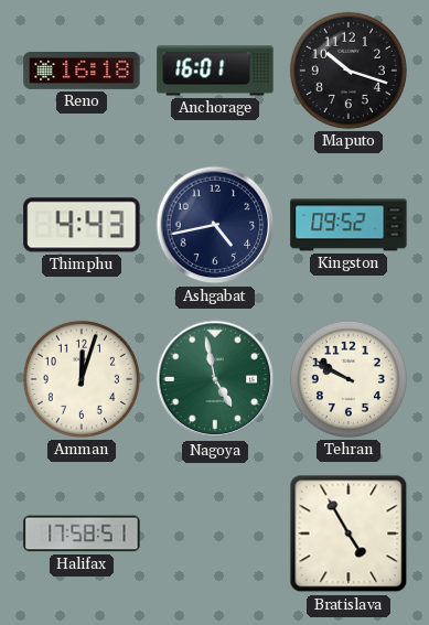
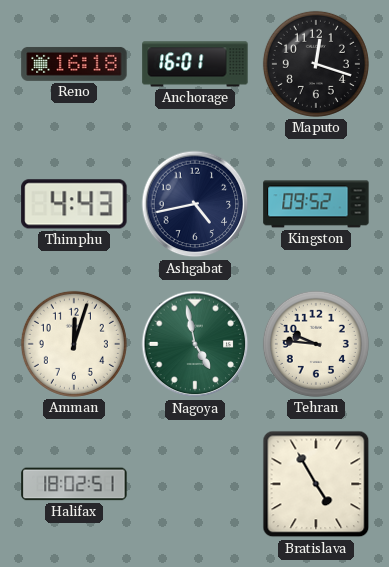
Maputo: 10:18 -> 12:18
Tehran: 9:50 -> 9:46
Halifax: 17:58 -> 18:02
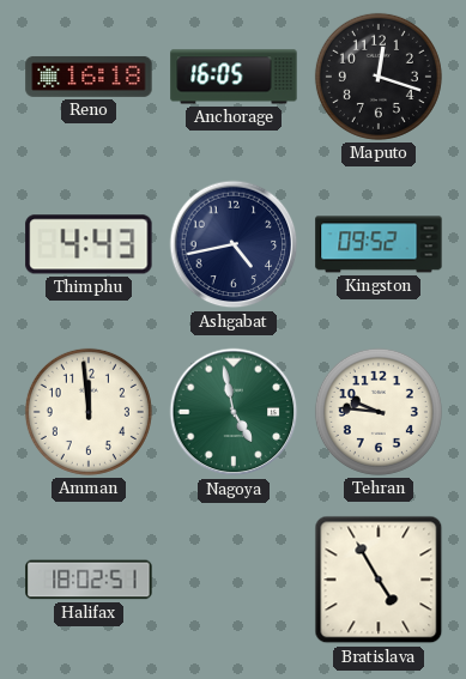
Anchorage: 16:01 -> 16:05
Amman: 12:03 -> 11:59
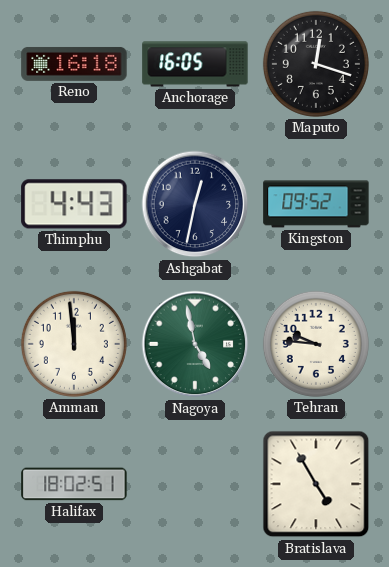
Ashgabat: 4:43 -> 12:32
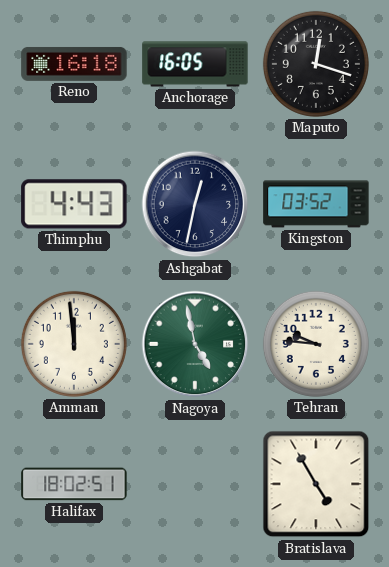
Kingston: 09:52 -> 03:52
